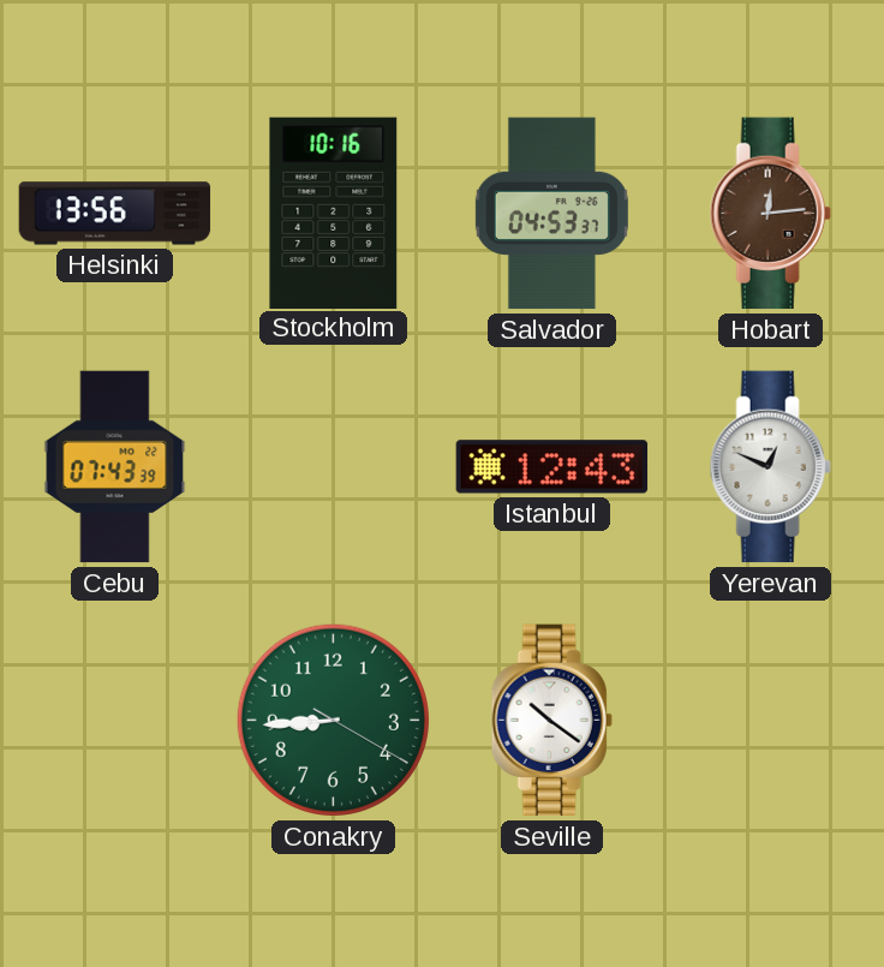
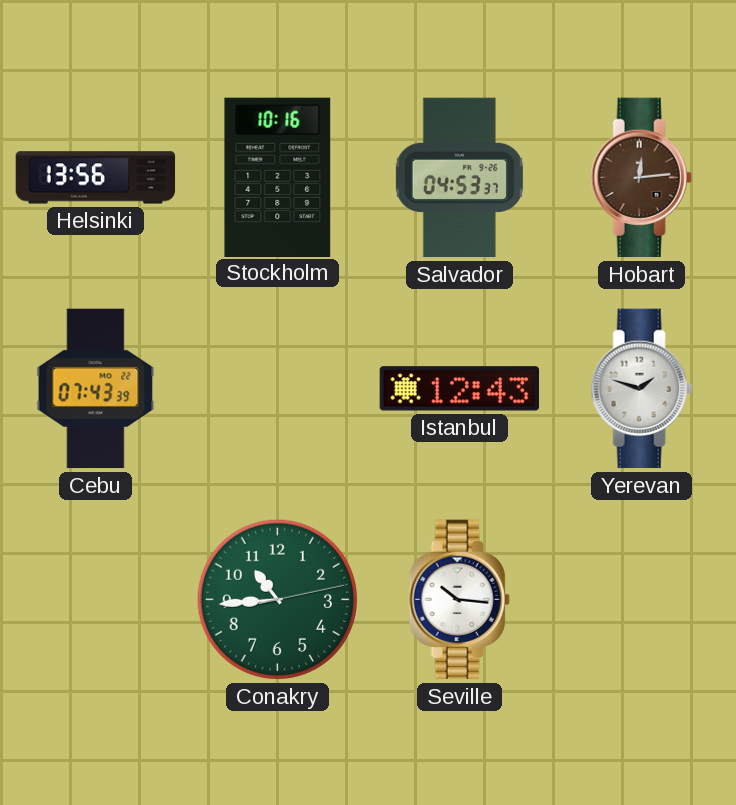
Yerevan: 12:49 -> 1:48
Conakry: 8:44 -> 10:44
Seville: 10:21 -> 10:16
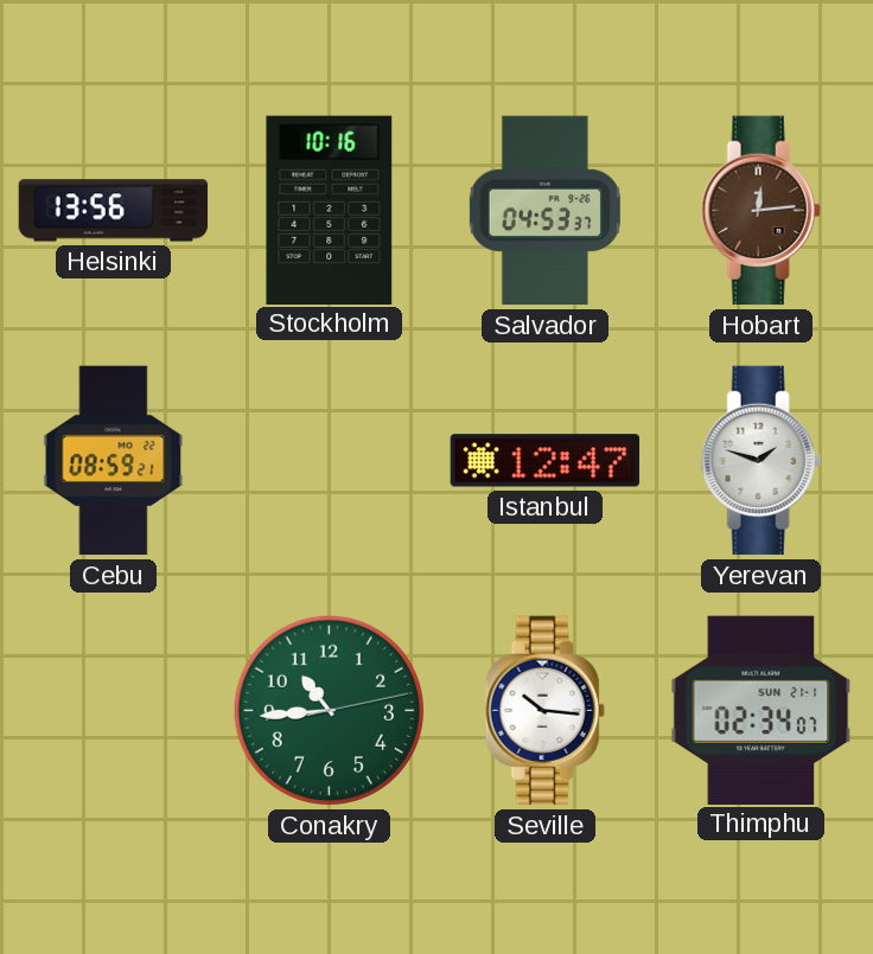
Cebu: 07:43 -> 08:59
Istanbul: 12:43 -> 12:47
Thimphu: none -> 02:34
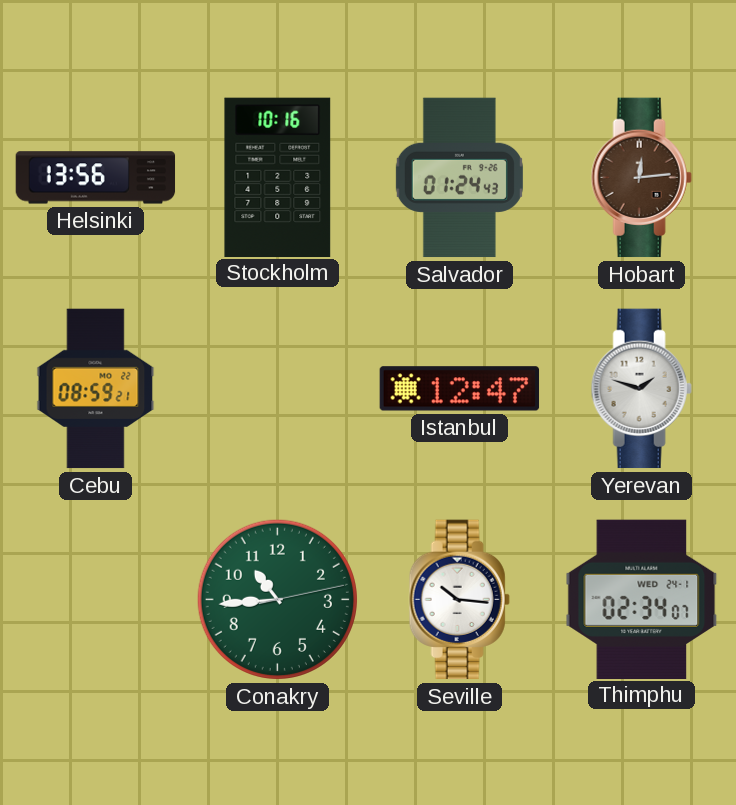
Salvador: 04:53 -> 01:24
Thimphu date: SUN 21-1 -> WED 24-1
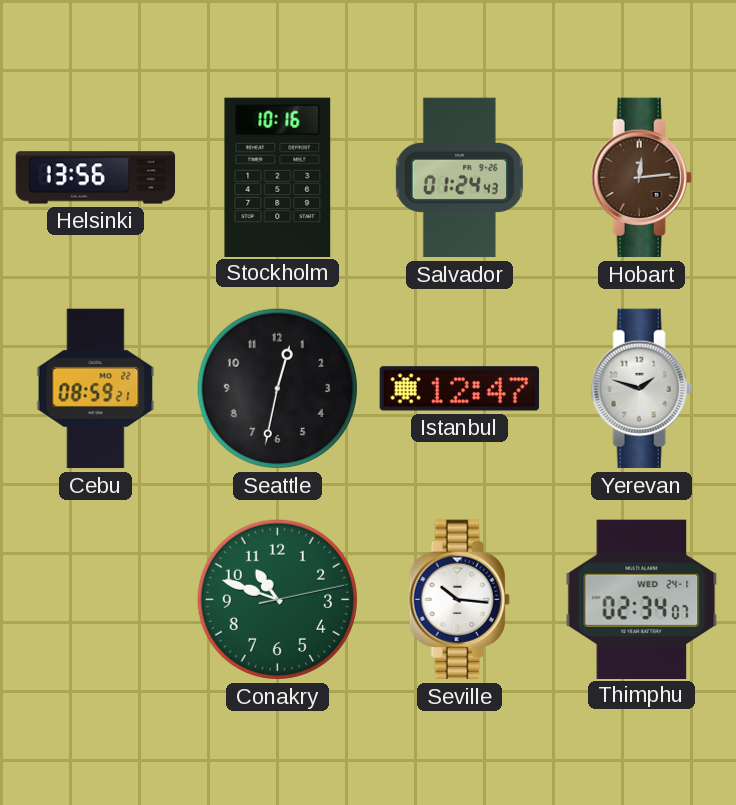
Seattle: none -> 12:32
Conakry: 10:44 -> 10:48
